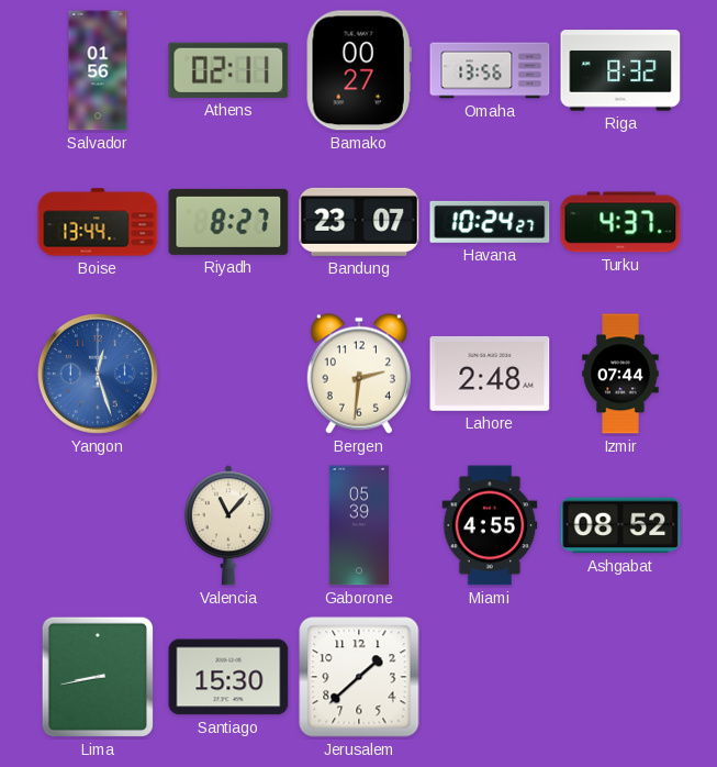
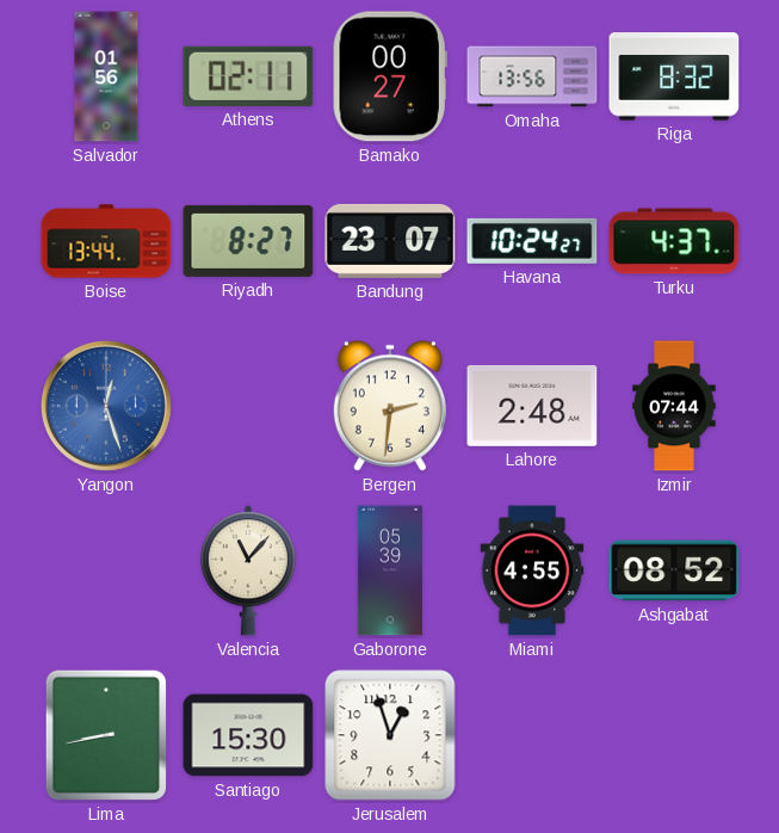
Jerusalem: 1:38 -> 12:57
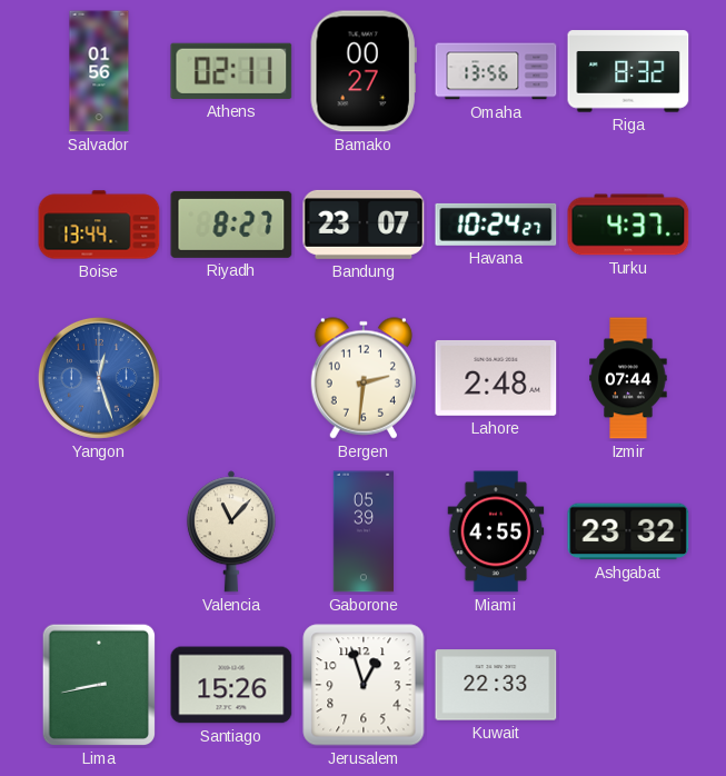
Ashgabat: 08:52 -> 23:32
Santiago: 15:30 -> 15:26
Kuwait: none -> 22:33
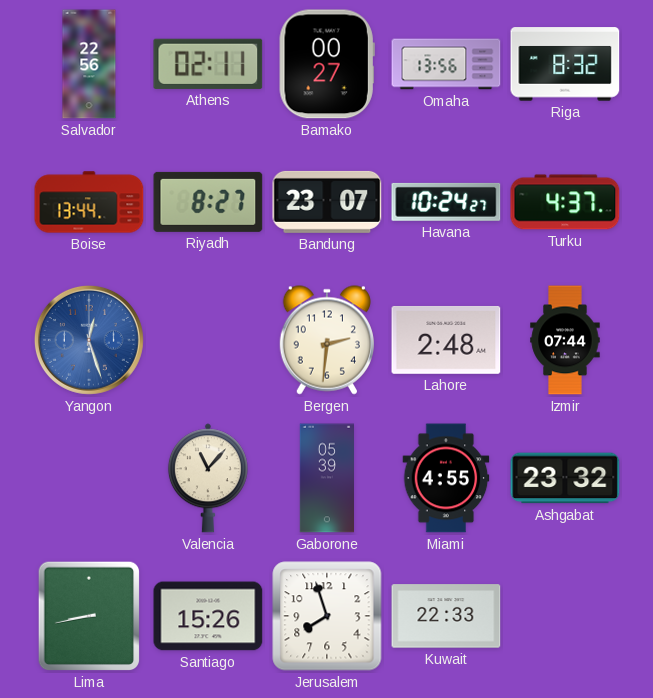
Salvador: 01:56 -> 22:56
Jerusalem: 12:57 -> 7:57
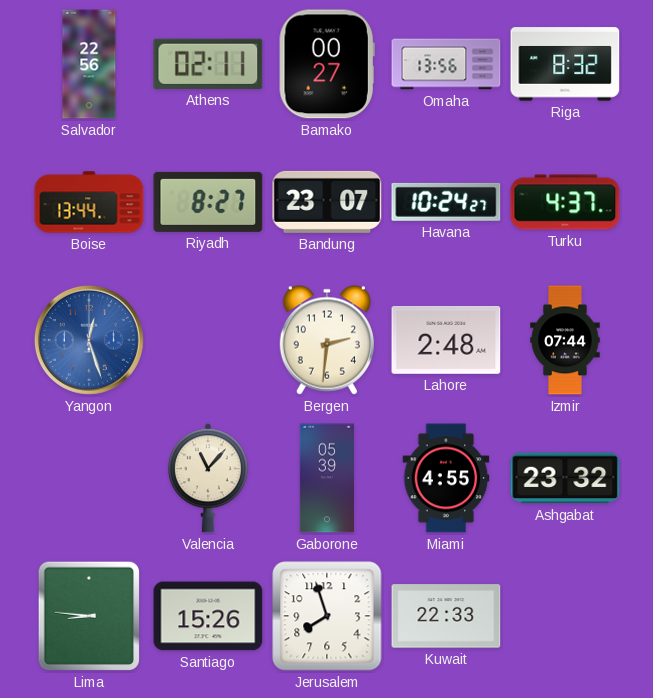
Lima: 8:43 -> 8:46
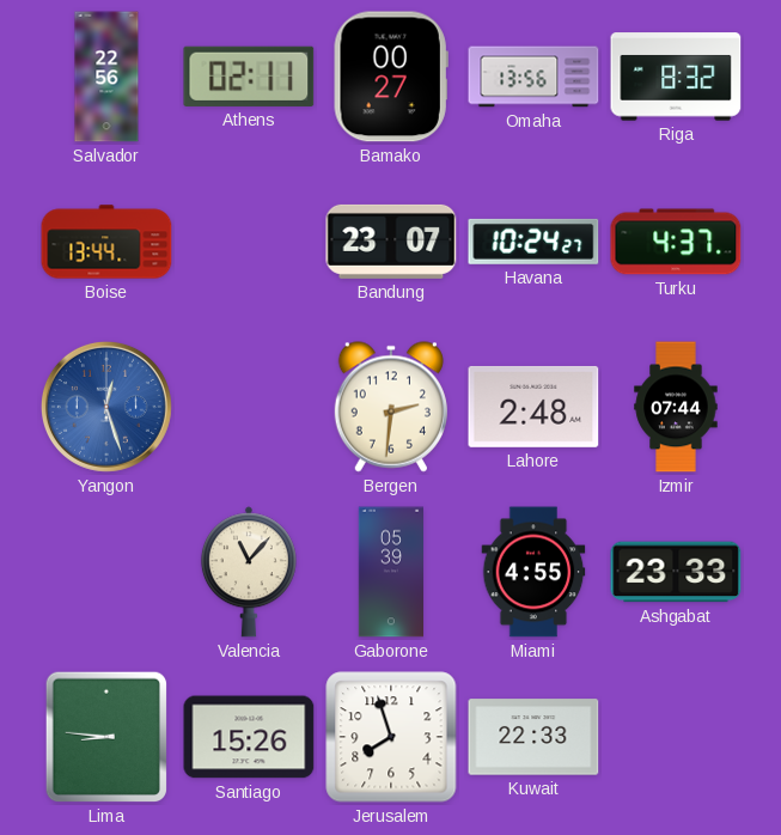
Riyadh: 8:27 -> none
Ashgabat: 23:32 -> 23:33
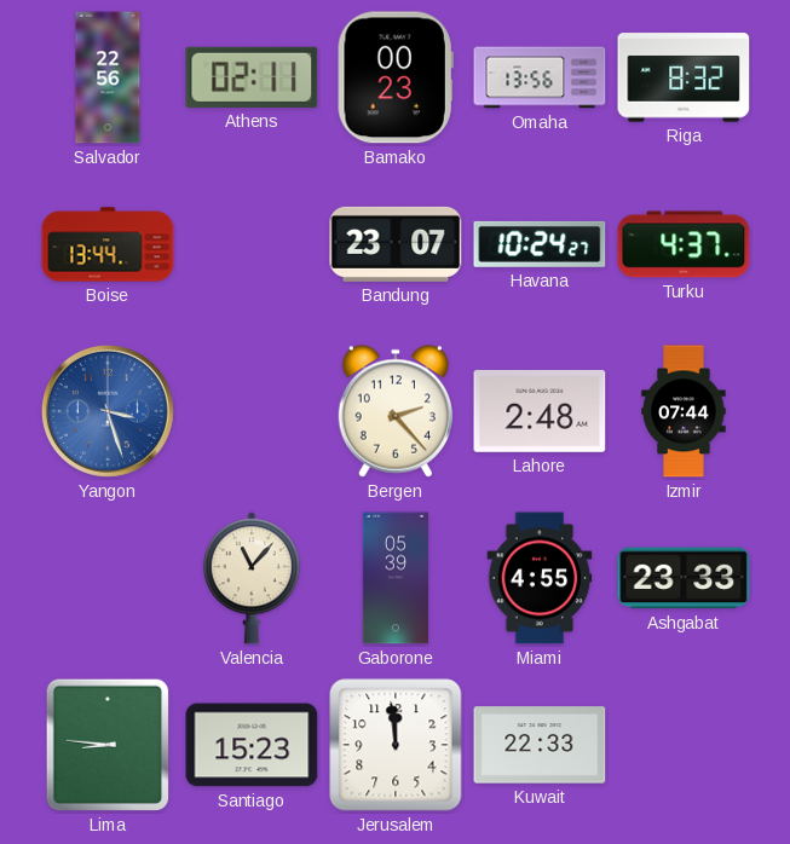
Bamako: 00:27 -> 00:23
Yangon: 12:27 -> 3:27
Bergen: 2:31 -> 2:23
Santiago: 15:26 -> 15:23
Jerusalem: 7:57 -> 11:59
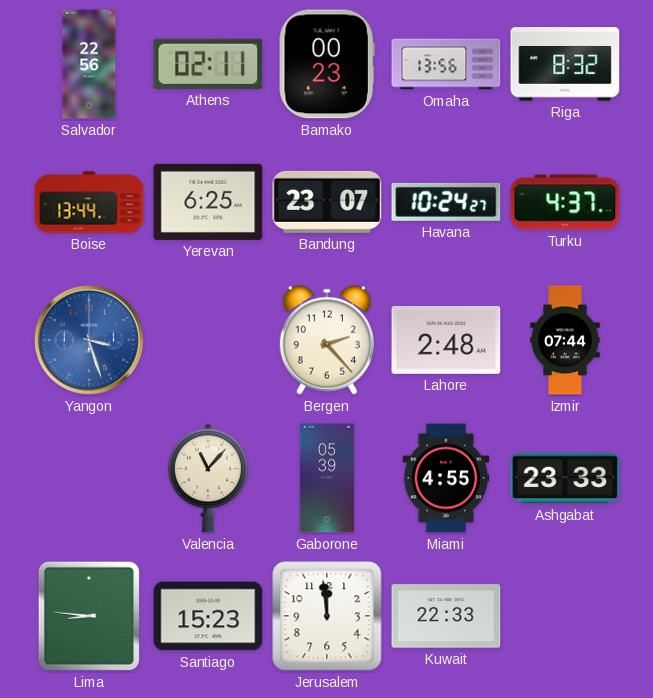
Yerevan: none -> 6:25
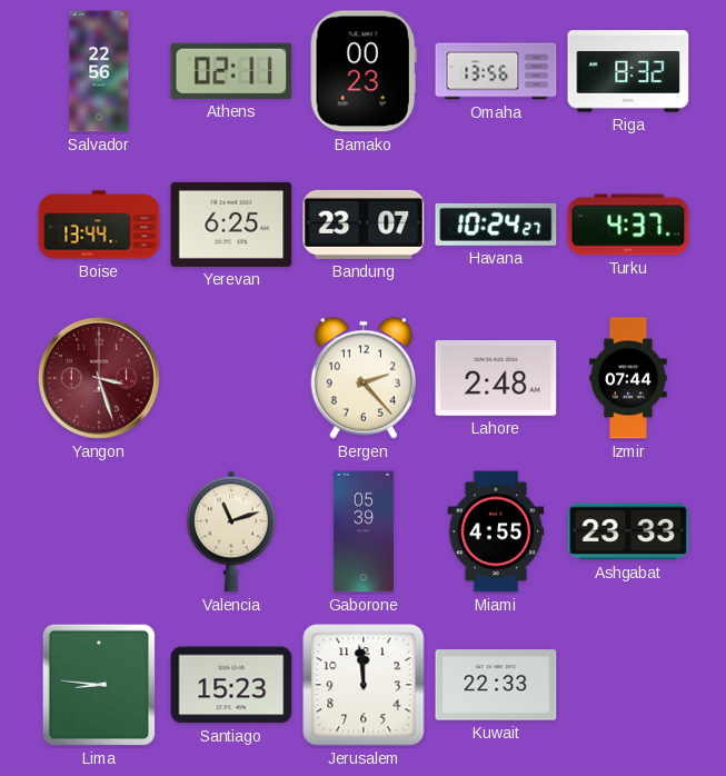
Yangon dial: blue -> burgundy
Valencia: 11:07 -> 11:12
